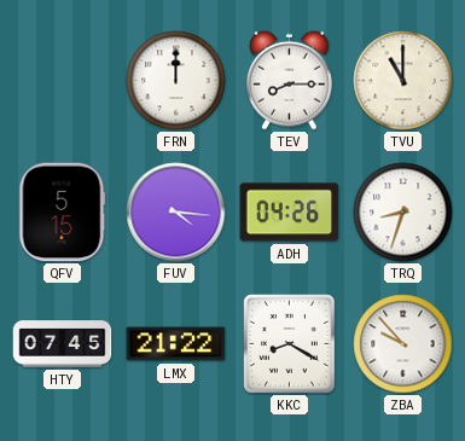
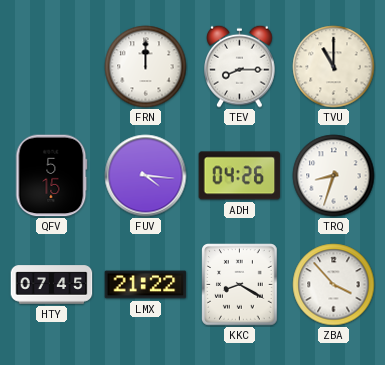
ZBA: 9:53 -> 3:53
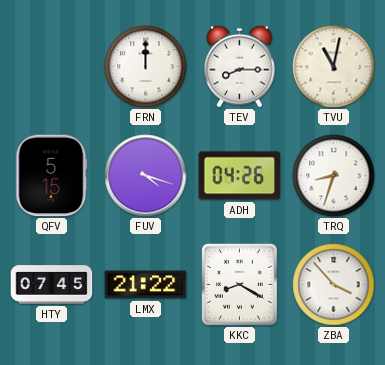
TVU: 11:00 -> 11:02
FUV: 4:16 -> 4:18
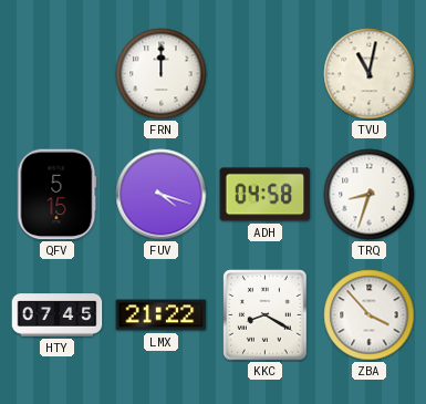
TEV: 8:15 -> none
ADH: 04:26 -> 04:58
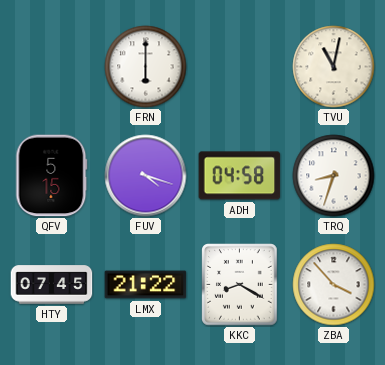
FRN: 12:00 -> 6:00
